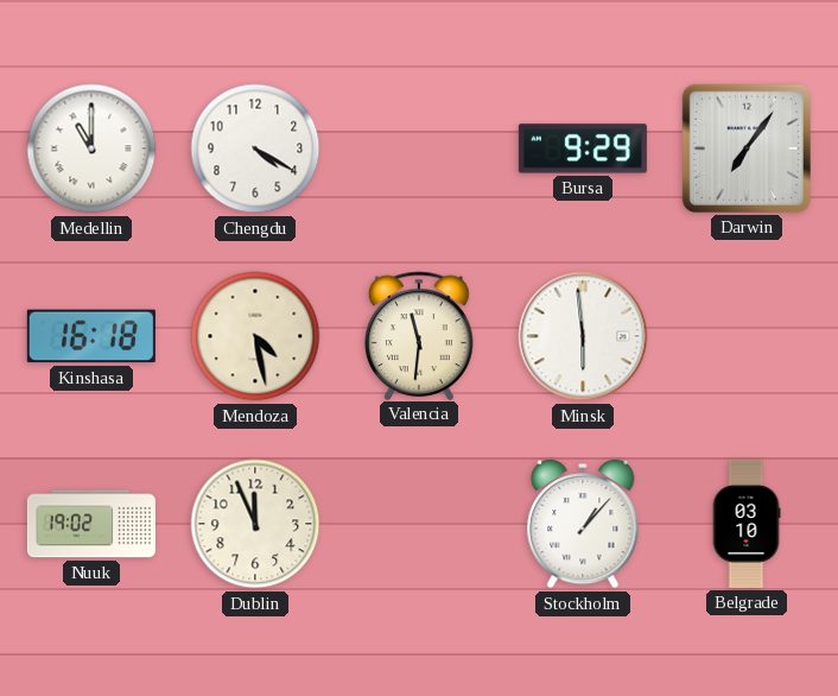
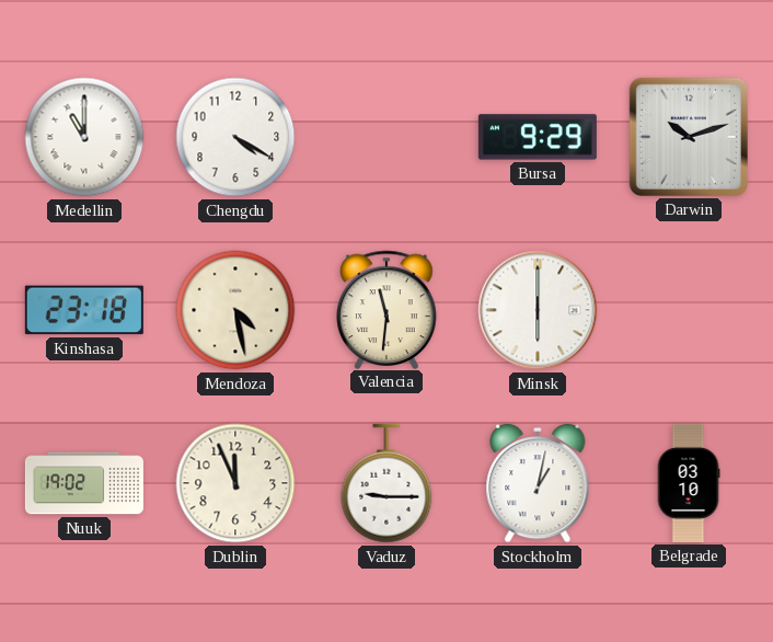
Darwin: 7:06 -> 10:12
Kinshasa: 16:18 -> 23:18
Minsk: 5:59 -> 6:00
Vaduz: none -> 9:15
Stockholm: 1:07 -> 1:02
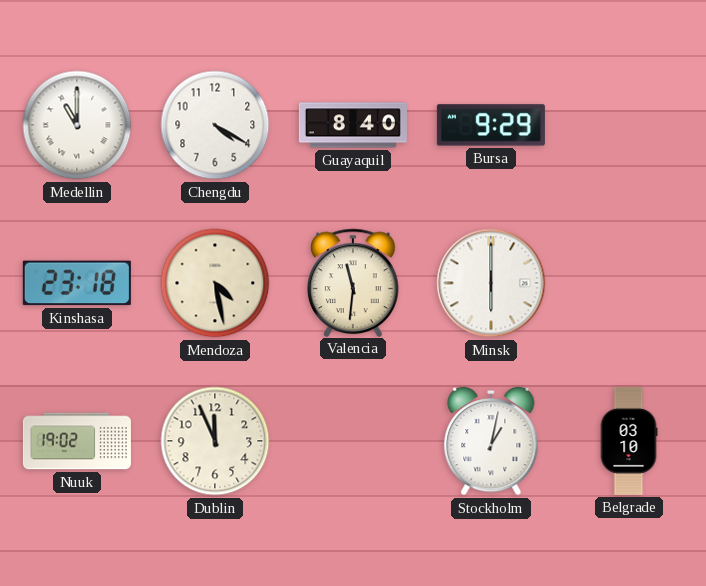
Guayaquil: none -> 8:40
Darwin: 10:12 -> none
Vaduz: 9:15 -> none
